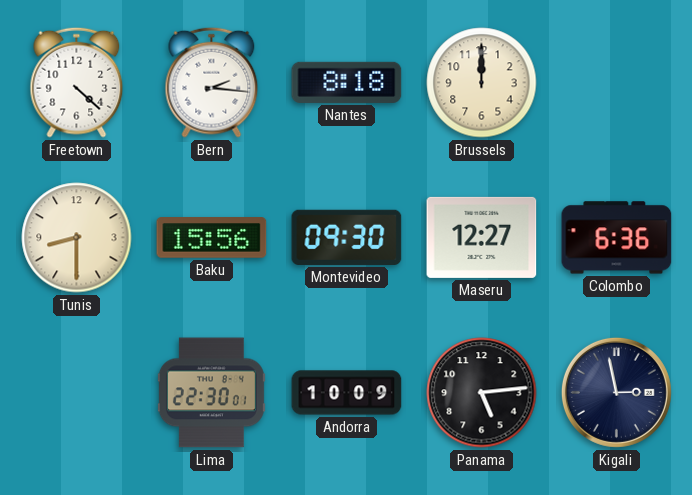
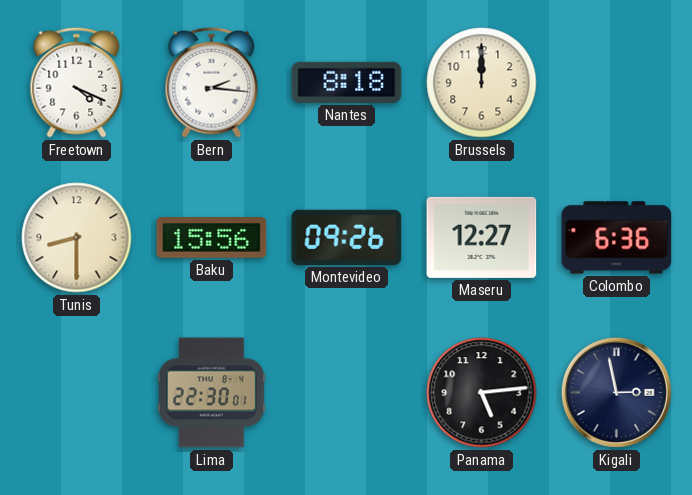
Freetown: 4:22 -> 4:19
Montevideo: 09:30 -> 09:26
Andorra: 10:09 -> none
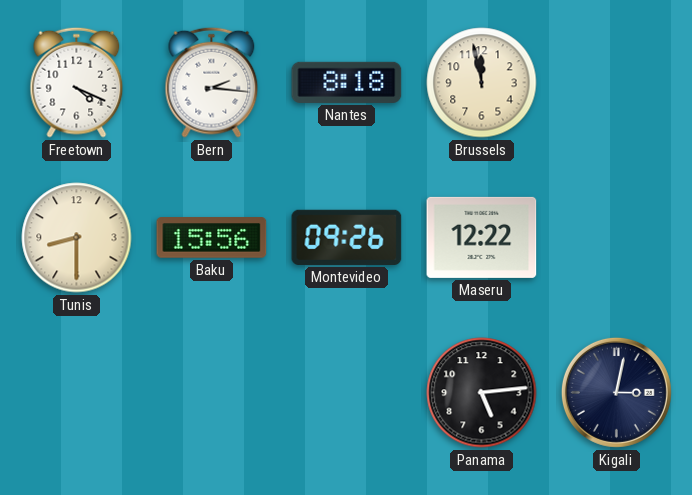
Brussels: 12:00 -> 11:58
Maseru: 12:27 -> 12:22
Colombo: 6:36 -> none
Lima: 22:30 -> none
Kigali: 2:58 -> 3:02
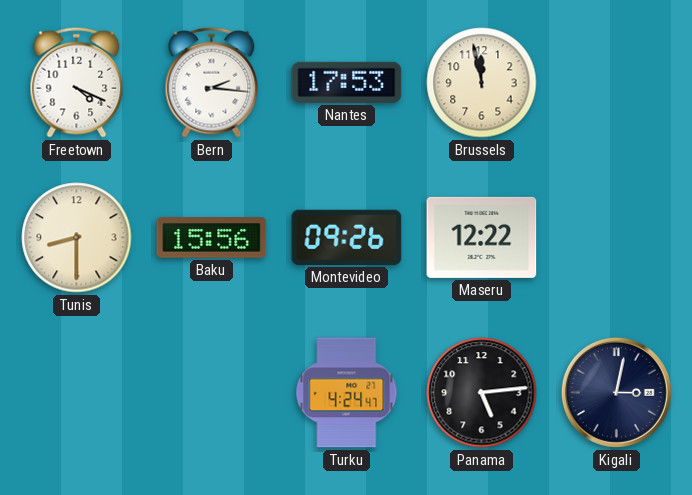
Nantes: 8:18 -> 17:53
Turku: none -> 4:24
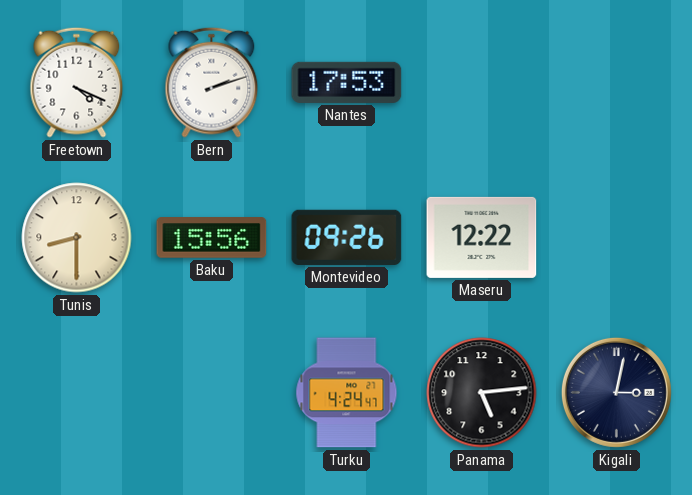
Bern: 2:16 -> 2:12
Brussels: 11:58 -> none
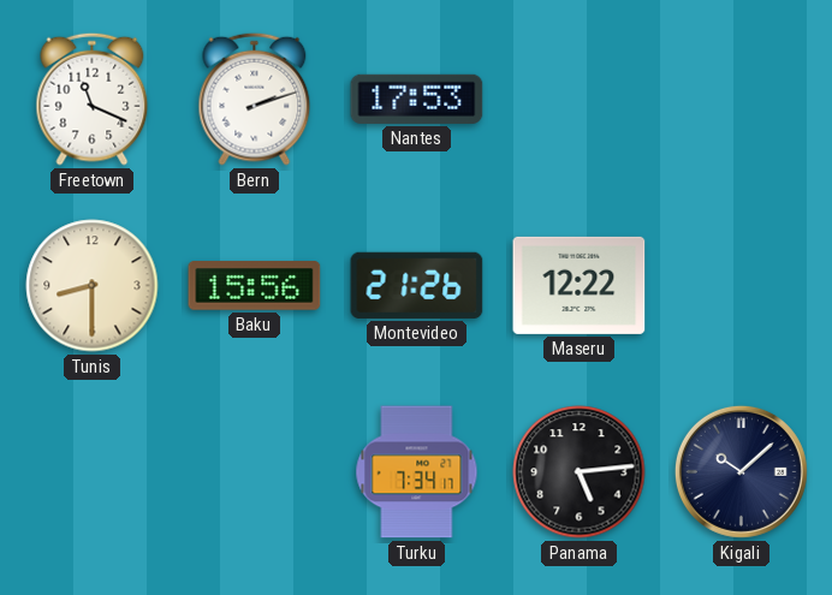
Freetown: 4:19 -> 11:19
Montevideo: 09:26 -> 21:26
Turku: 4:24 -> 7:34
Kigali: 3:02 -> 10:08
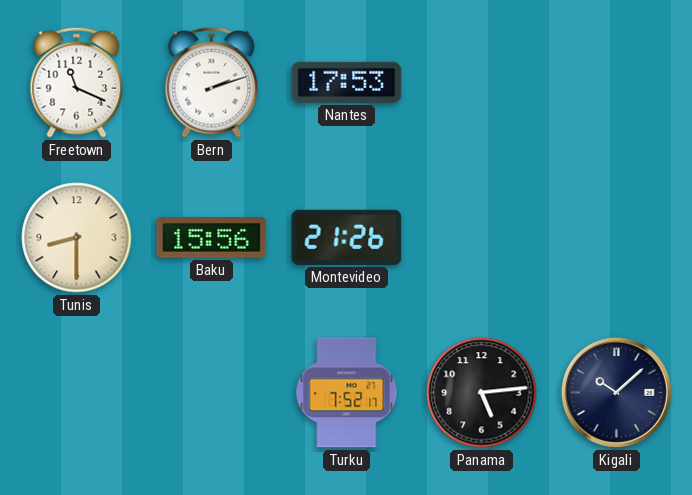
Maseru: 12:22 -> none
Turku: 7:34 -> 7:52
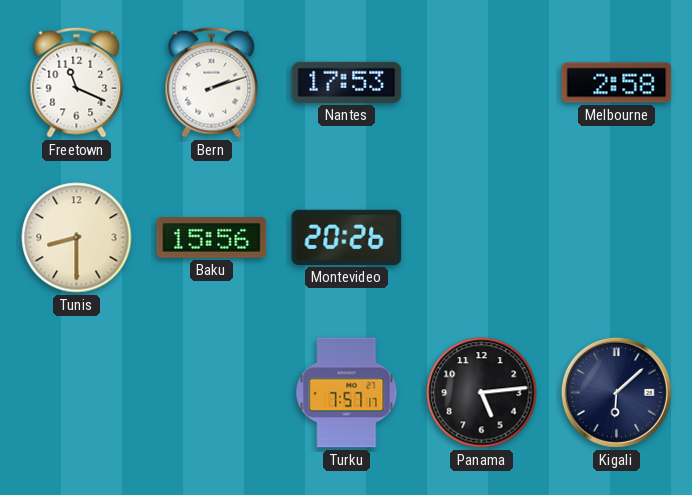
Melbourne: none -> 2:58
Montevideo: 21:26 -> 20:26
Turku: 7:52 -> 7:57
Kigali: 10:08 -> 6:08
